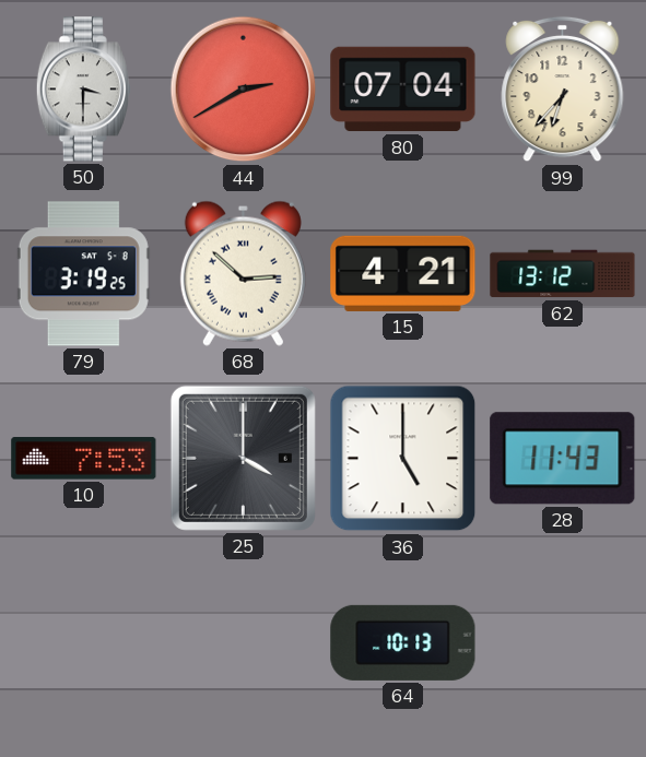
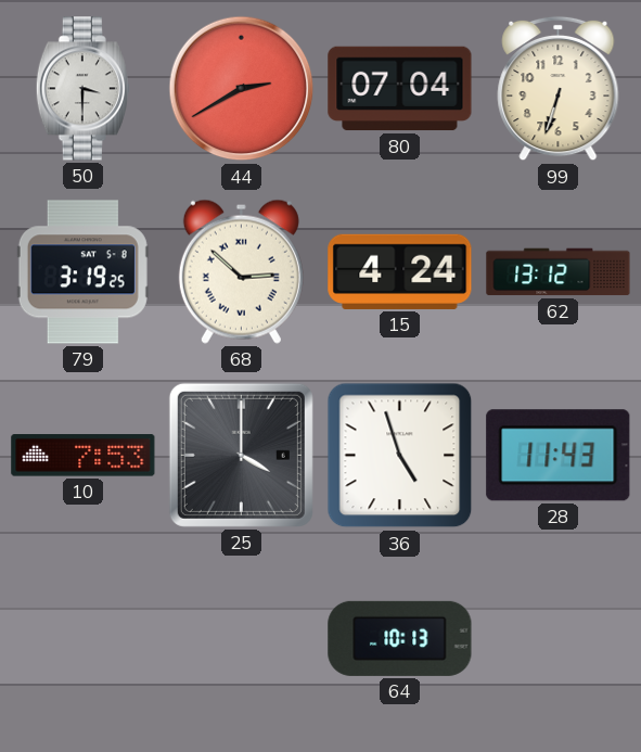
99: 6:37 -> 6:33
15: 4:21 -> 4:24
36: 5:00 -> 4:57
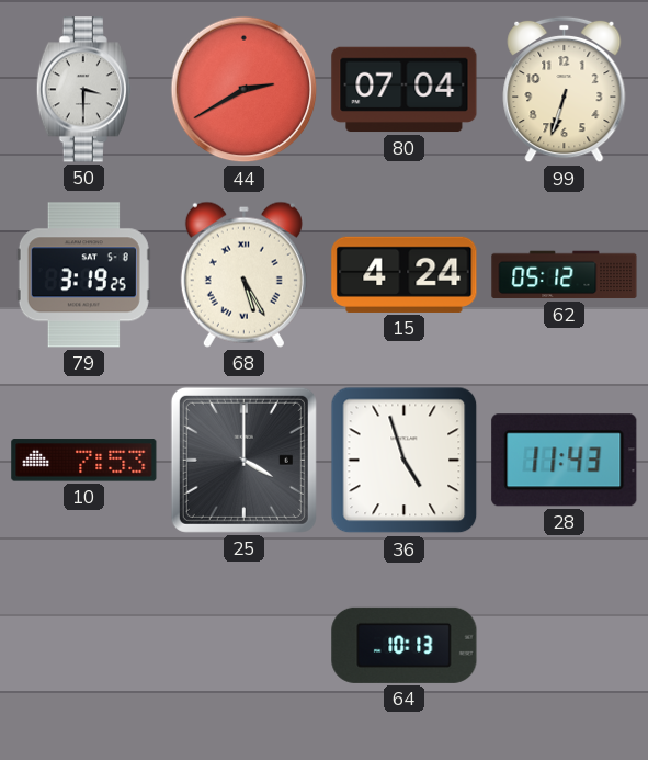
68: 2:52 -> 5:25
62: 13:12 -> 05:12
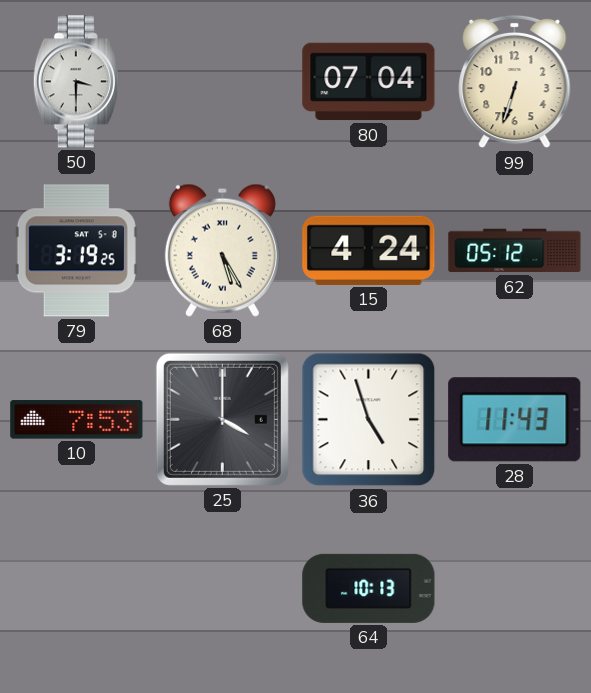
44: 2:40 -> none
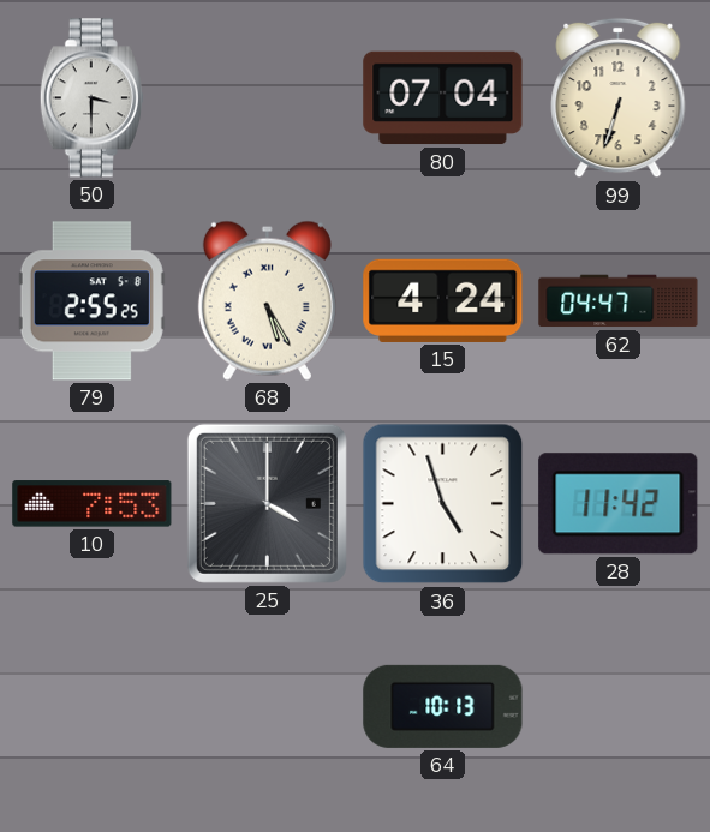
79: 3:19 -> 2:55
62: 05:12 -> 04:47
28: 11:43 -> 11:42
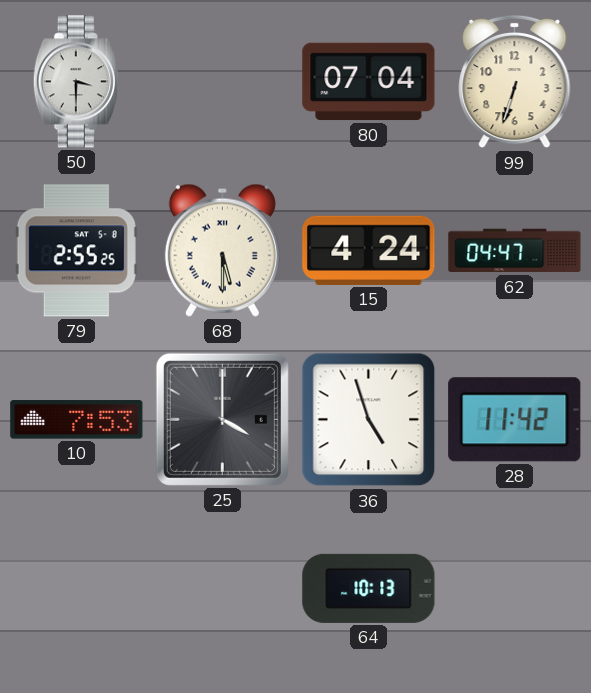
68: 5:25 -> 5:30
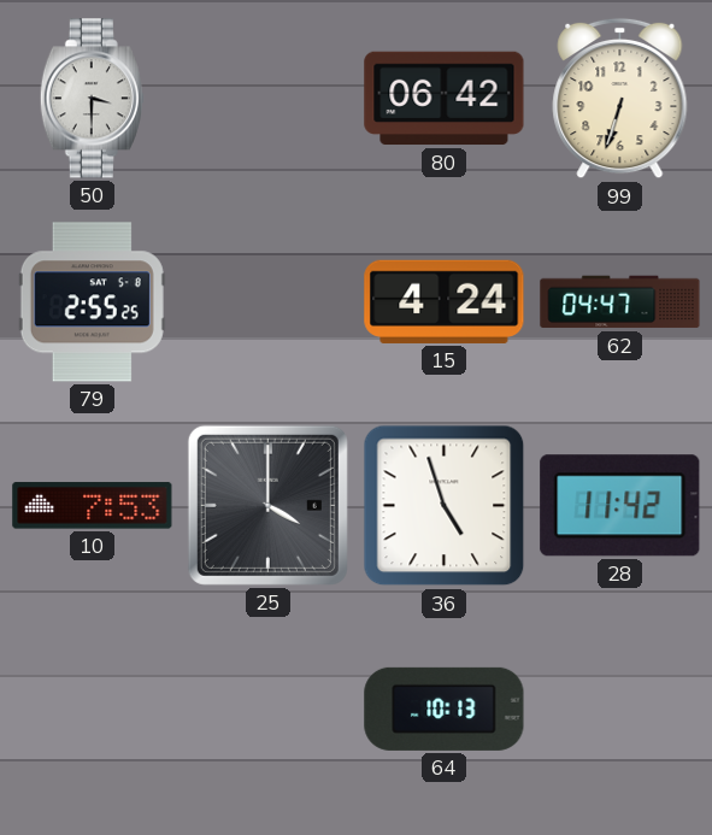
80: 07:04 -> 06:42
68: 5:30 -> none
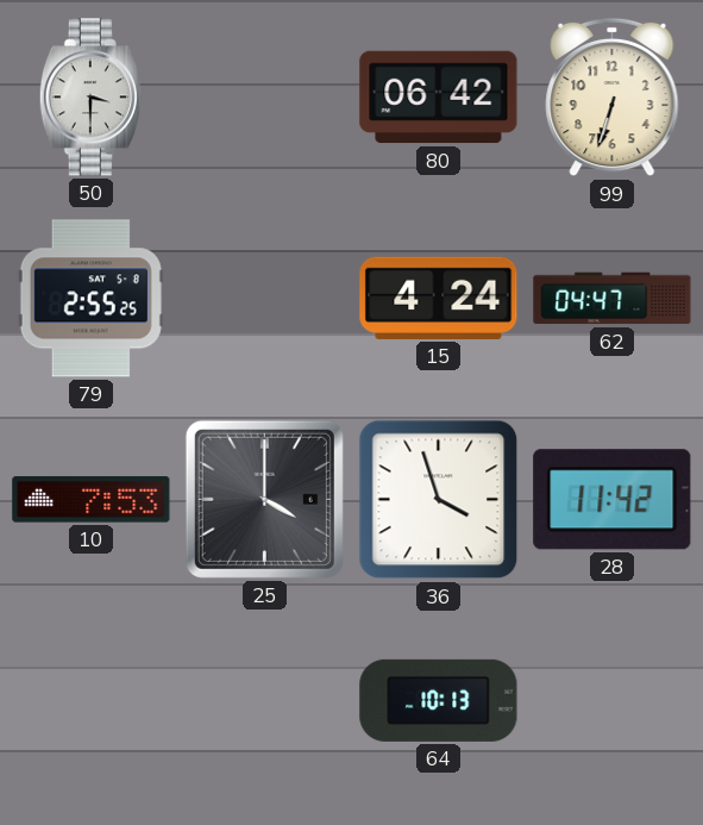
36: 4:57 -> 3:57
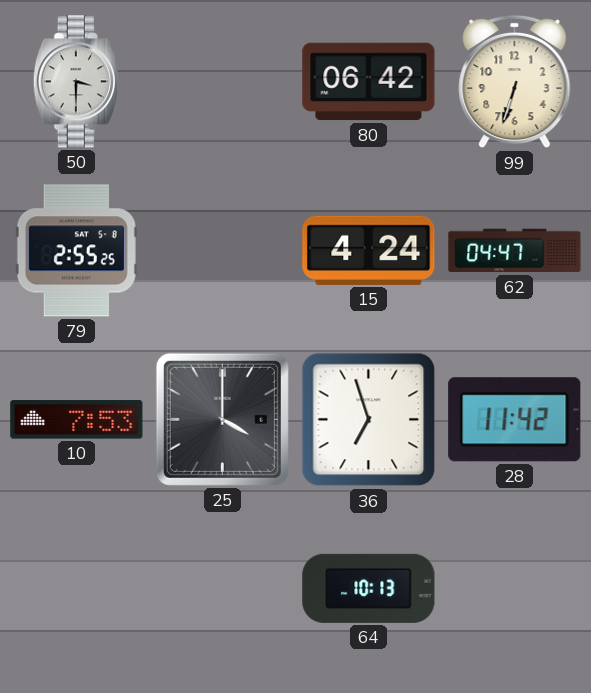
36: 3:57 -> 6:57
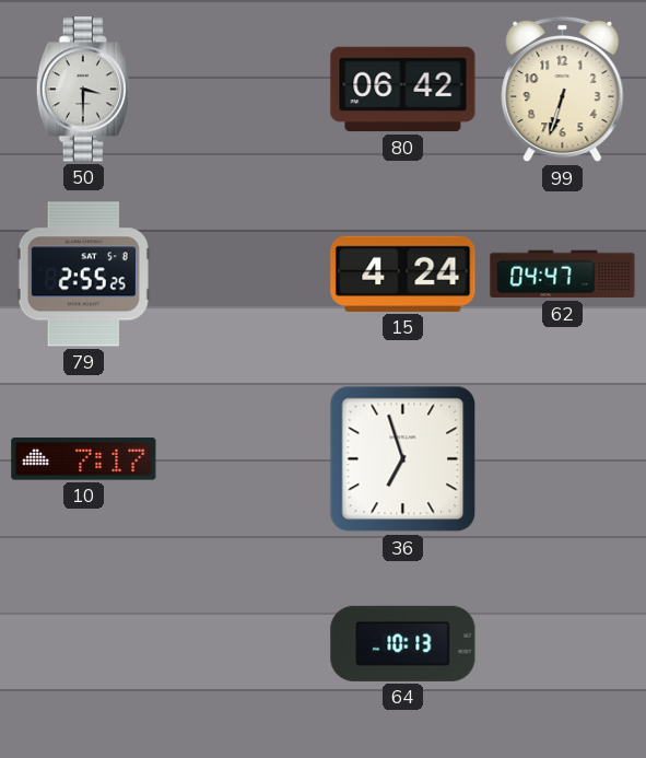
10: 7:53 -> 7:17
25: 4:00 -> none
28: 11:42 -> none
